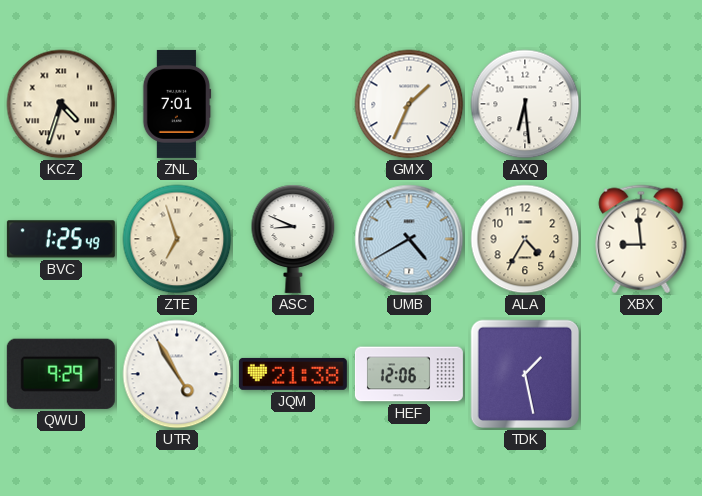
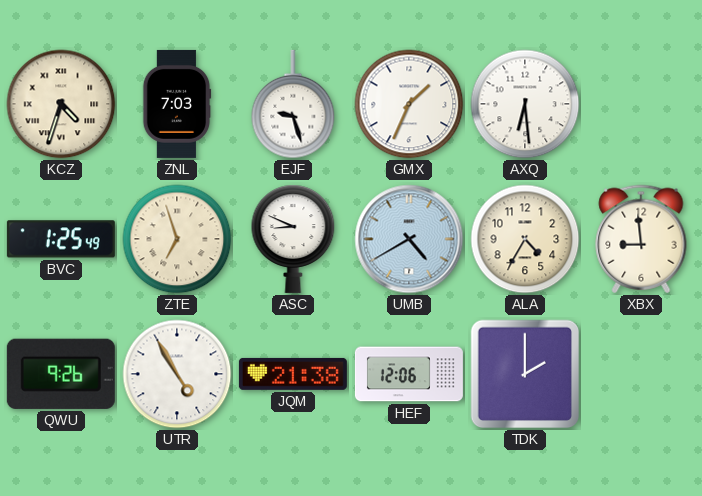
ZNL: 7:01 -> 7:03
EJF: none -> 9:27
QWU: 9:29 -> 9:26
TDK: 1:28 -> 2:00
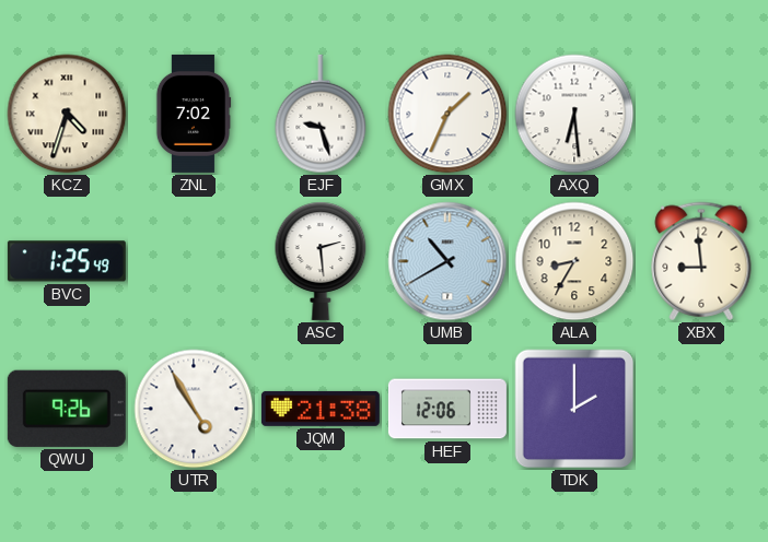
ZNL: 7:03 -> 7:02
ZTE: 6:57 -> none
ASC: 8:49 -> 2:29
UMB: 4:40 -> 10:40
ALA: 4:35 -> 8:35
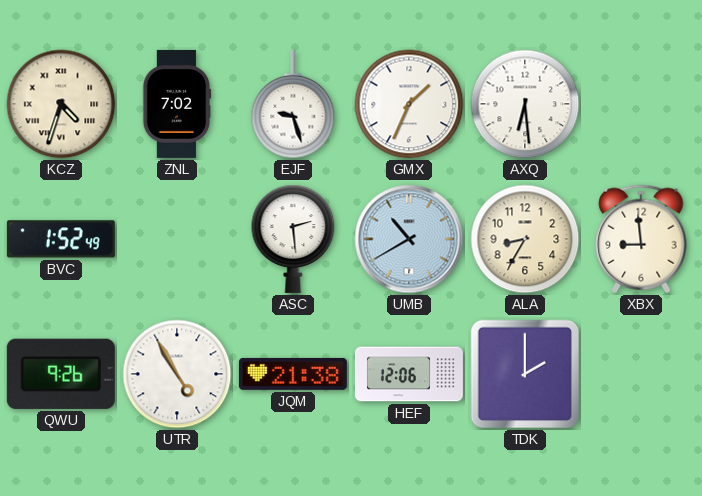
BVC: 1:25 -> 1:52
